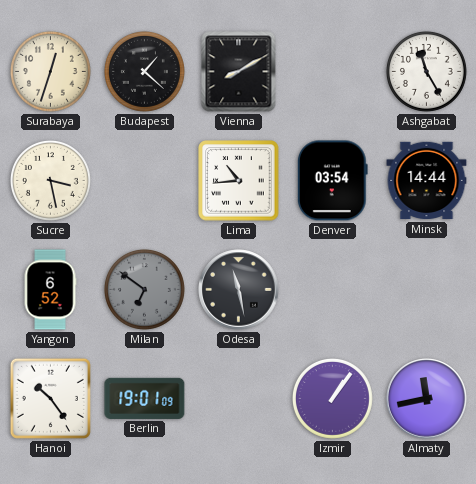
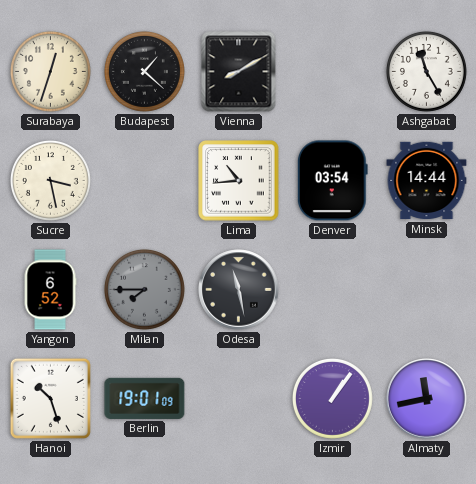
Milan: 6:51 -> 7:45
Hanoi: 10:24 -> 10:27
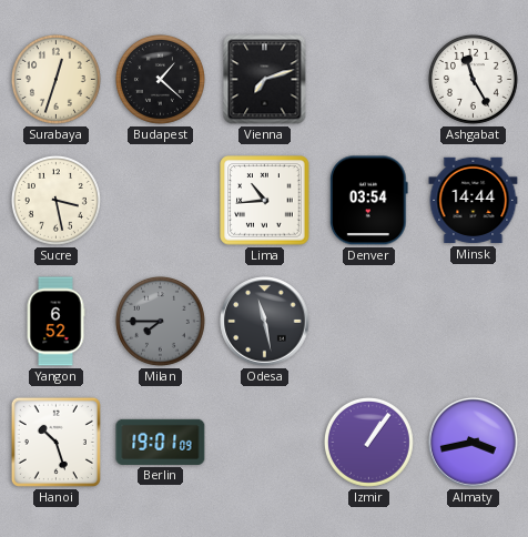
Vienna: 8:10 -> 7:12
Almaty: 11:43 -> 3:43
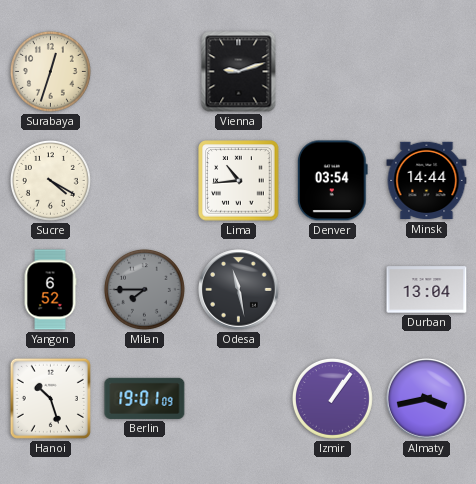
Budapest: 1:22 -> none
Vienna: 7:12 -> 9:12
Ashgabat: 11:25 -> none
Sucre: 3:28 -> 4:20
Durban: none -> 13:04
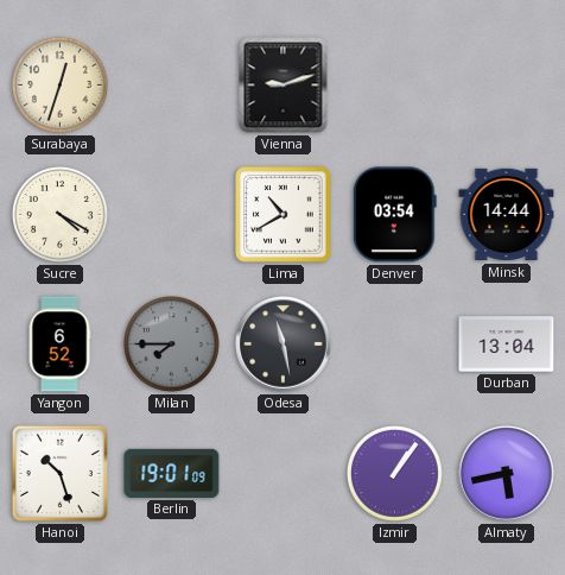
Lima: 10:44 -> 10:40
Almaty: 3:43 -> 5:43
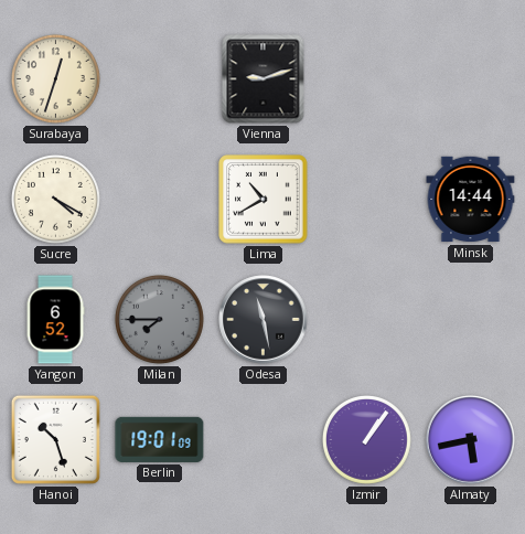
Denver: 03:54 -> none
Durban: 13:04 -> none
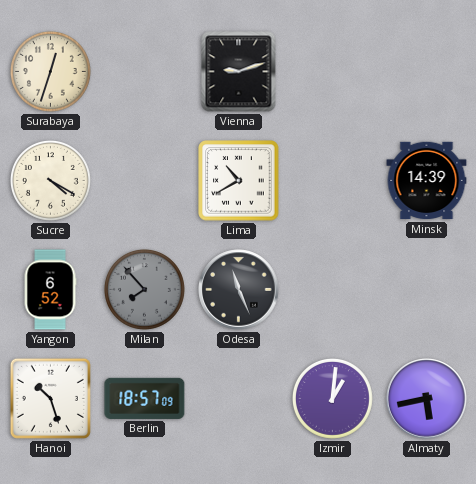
Minsk: 14:44 -> 14:39
Milan: 7:45 -> 7:53
Odesa: 11:28 -> 11:26
Berlin: 19:01 -> 18:57
Izmir: 1:06 -> 1:01
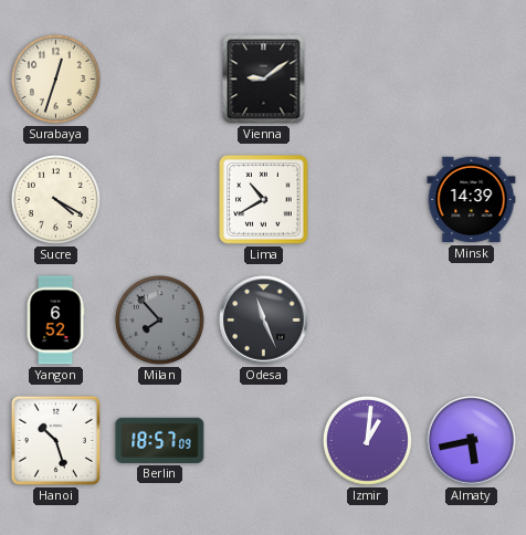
Vienna: 9:12 -> 9:09
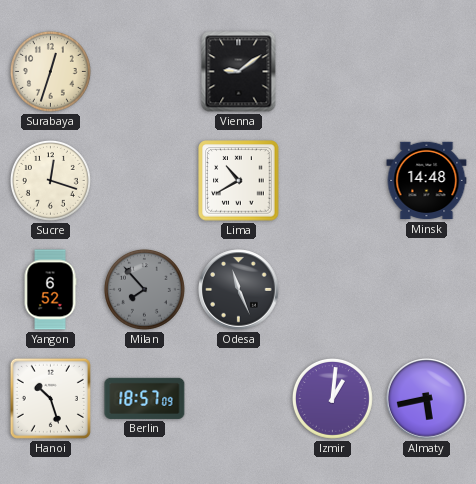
Sucre: 4:20 -> 12:18
Minsk: 14:39 -> 14:48
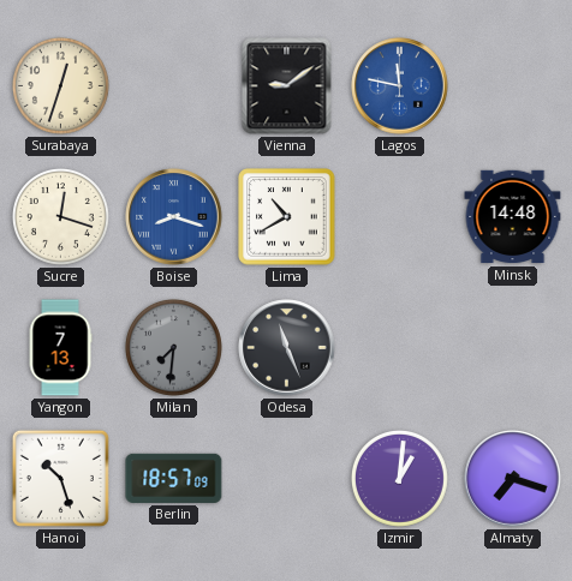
Lagos: none -> 11:47
Boise: none -> 8:18
Yangon: 6:52 -> 7:13
Milan: 7:53 -> 7:31
Almaty: 5:43 -> 7:18
